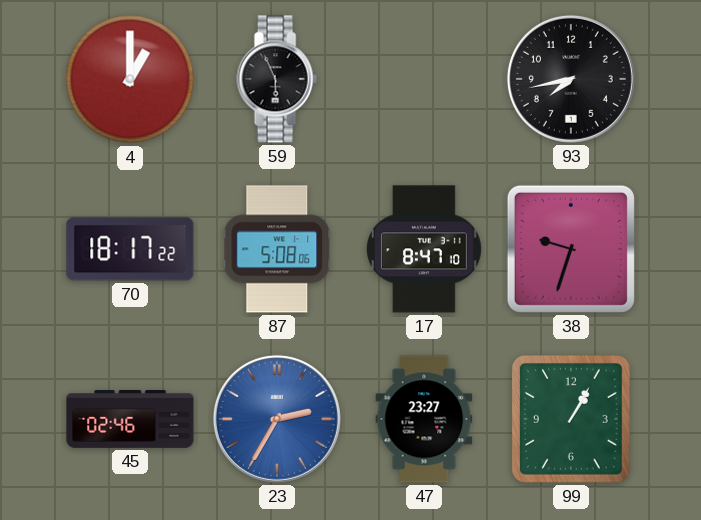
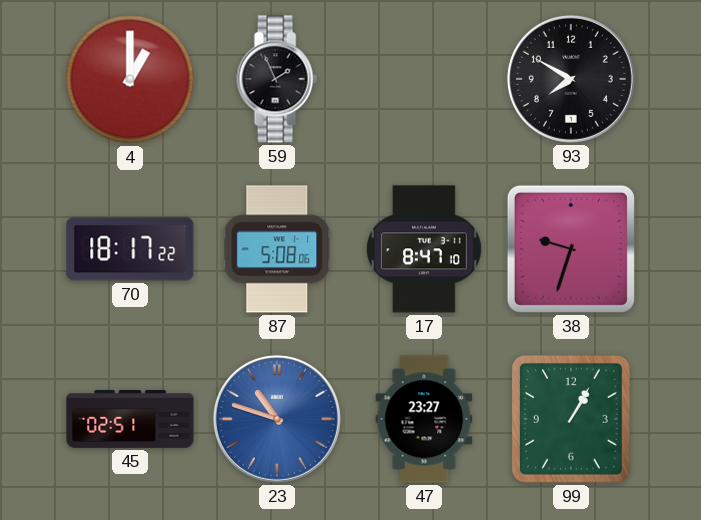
59: 5:56 -> 1:56
93: 7:43 -> 7:50
45: 02:46 -> 02:51
23: 2:35 -> 10:48
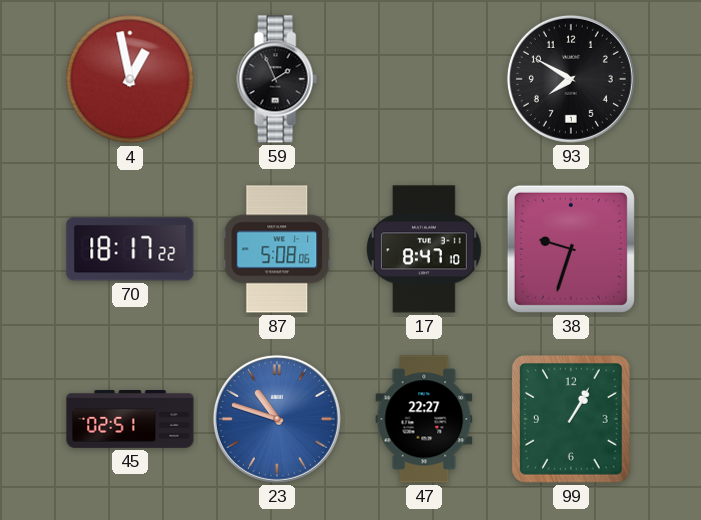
4: 1:00 -> 12:58
47: 23:27 -> 22:27
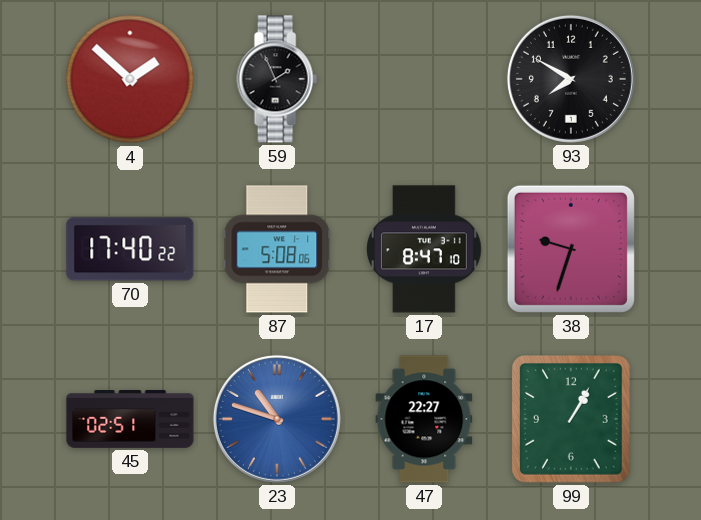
4: 12:58 -> 1:52
70: 18:17 -> 17:40
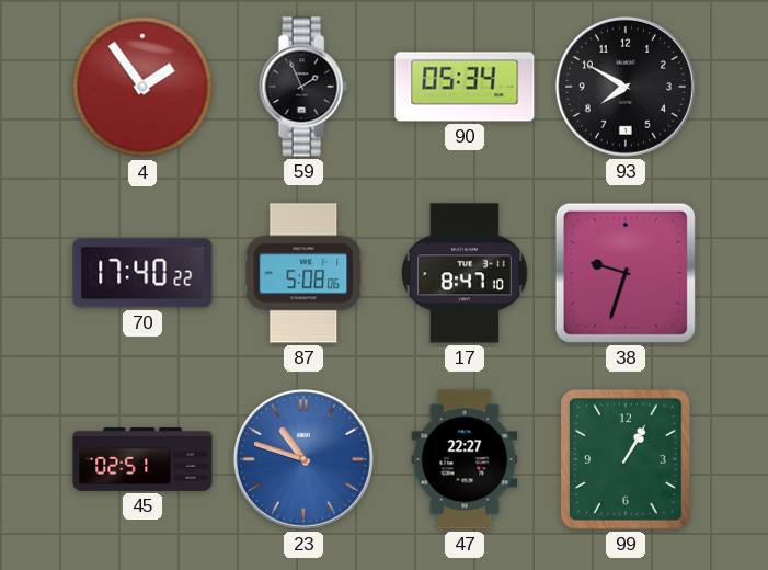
4: 1:52 -> 1:54
90: none -> 05:34
